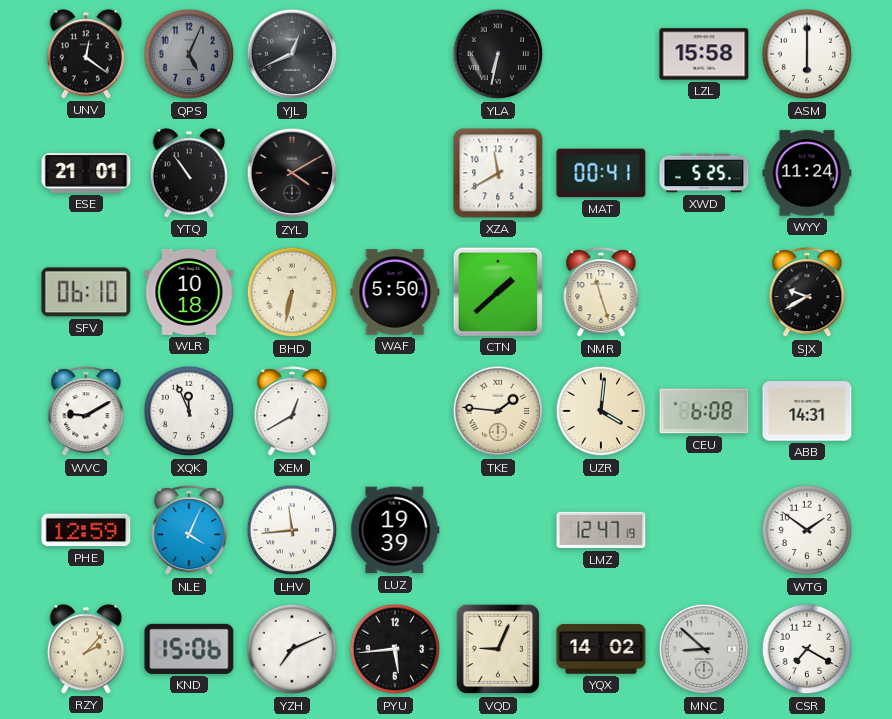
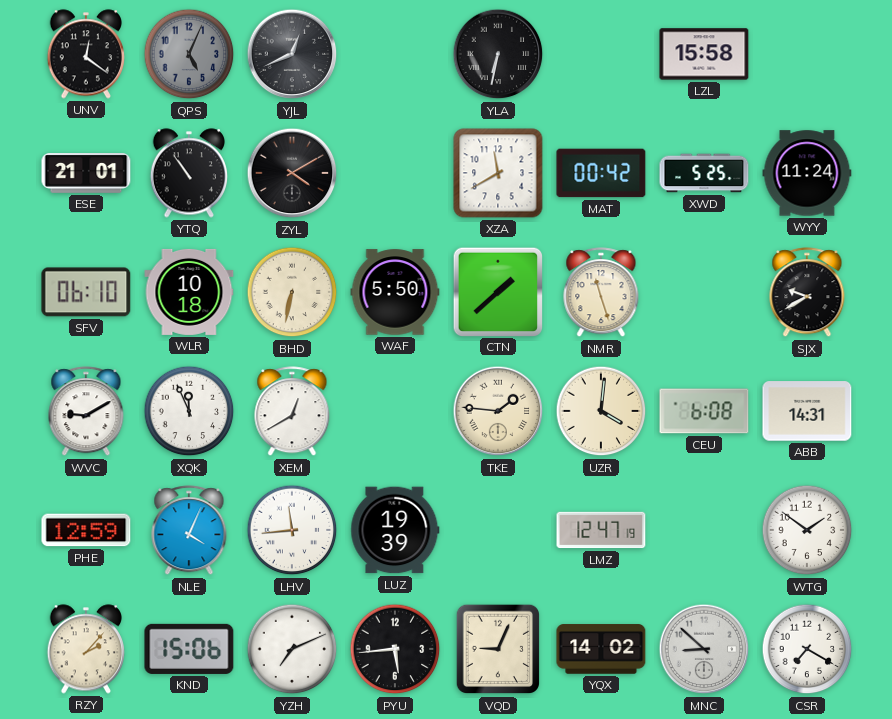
ASM: 6:00 -> none
MAT: 00:41 -> 00:42
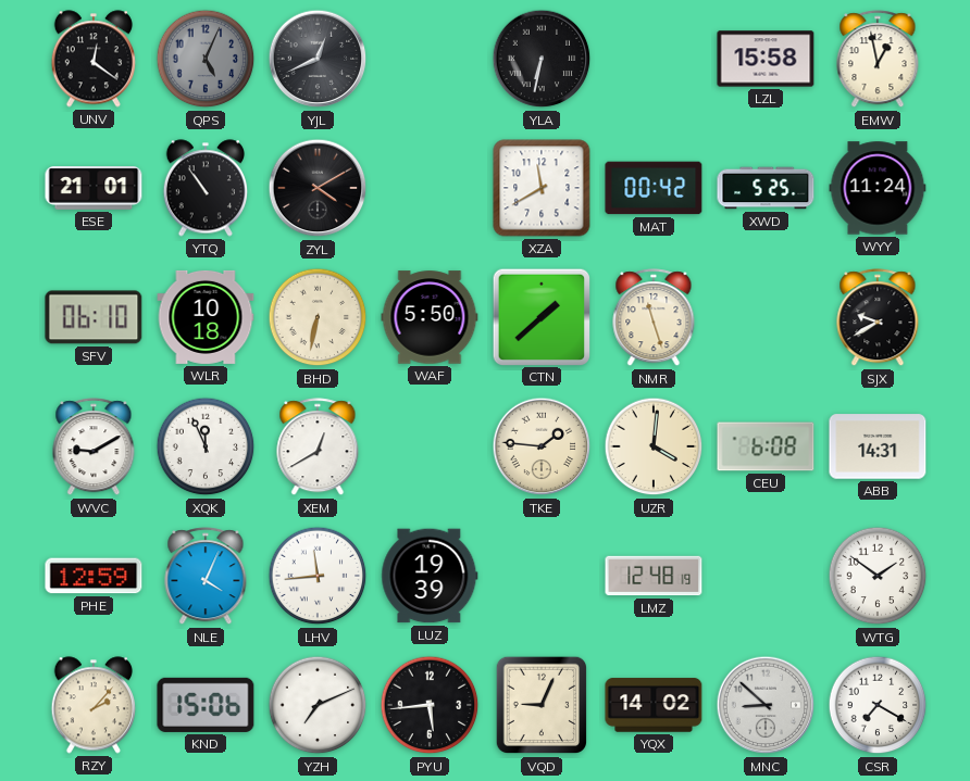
EMW: none -> 12:58
LMZ: 12:47 -> 12:48
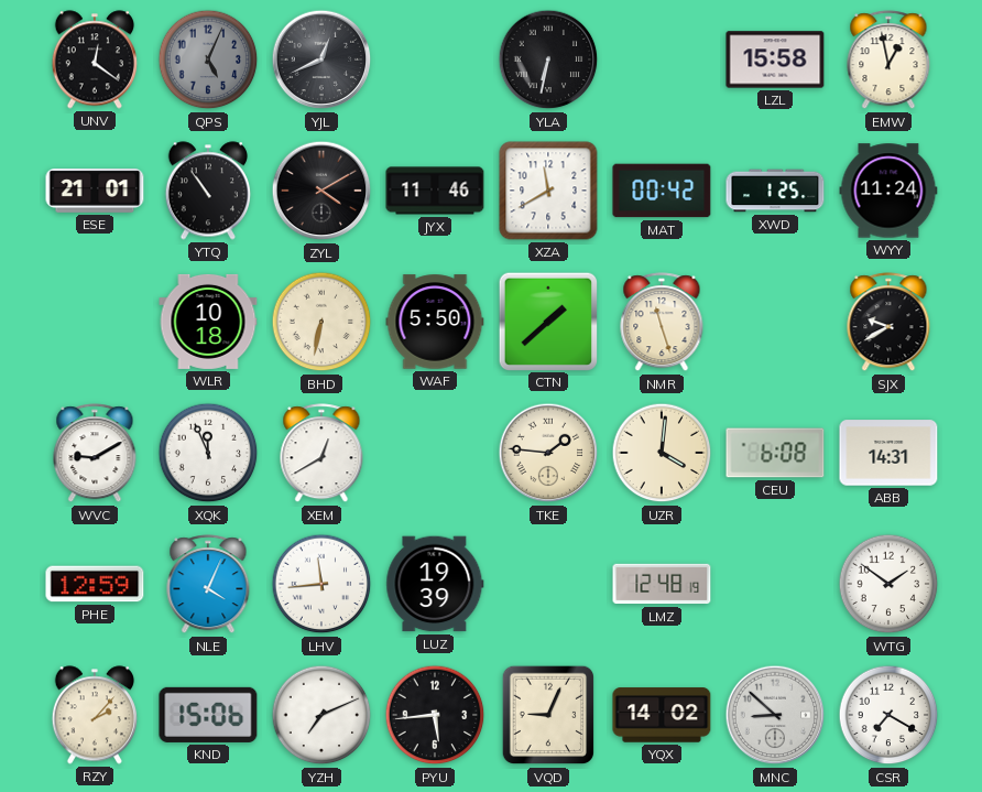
JYX: none -> 11:46
XWD: 5:25 -> 1:25
SFV: 06:10 -> none
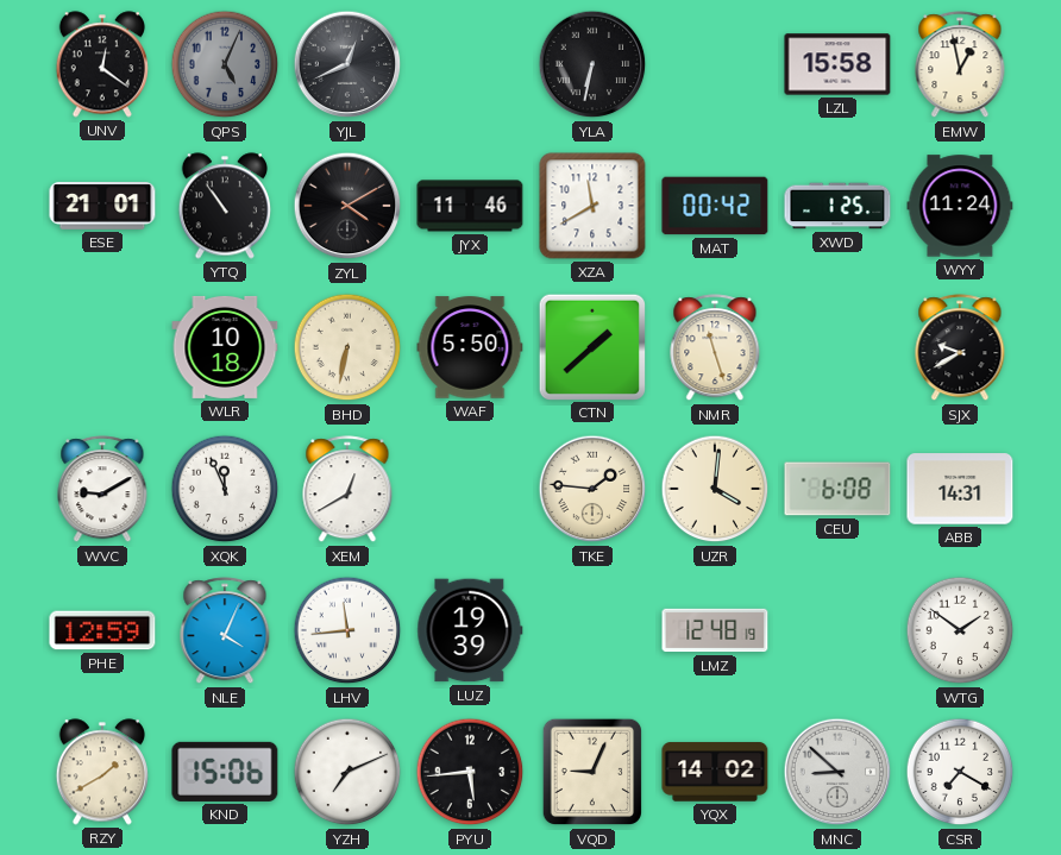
RZY: 2:07 -> 1:40
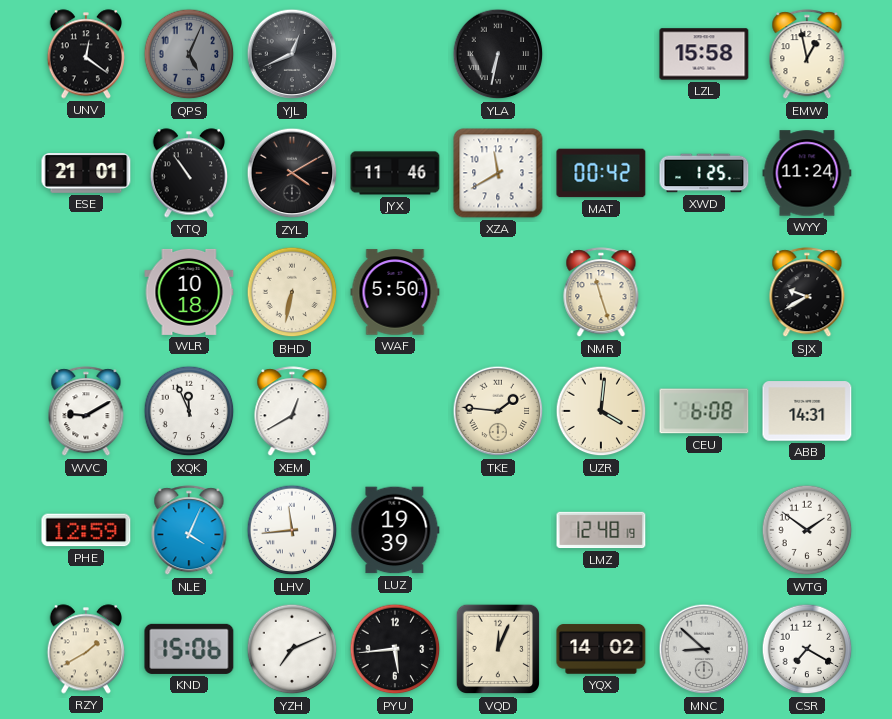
CTN: 1:38 -> none
VQD: 9:04 -> 12:04
